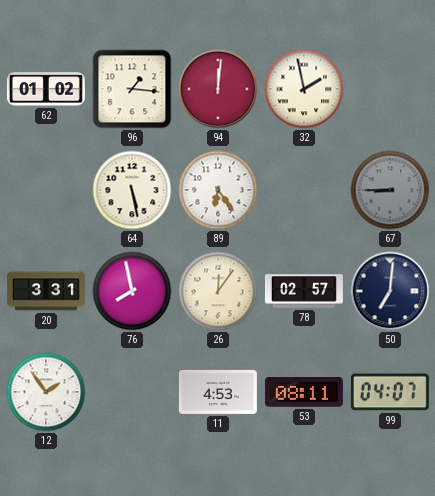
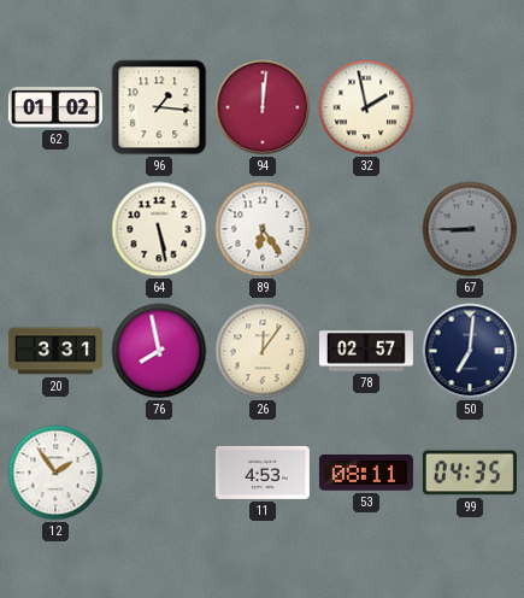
99: 04:07 -> 04:35
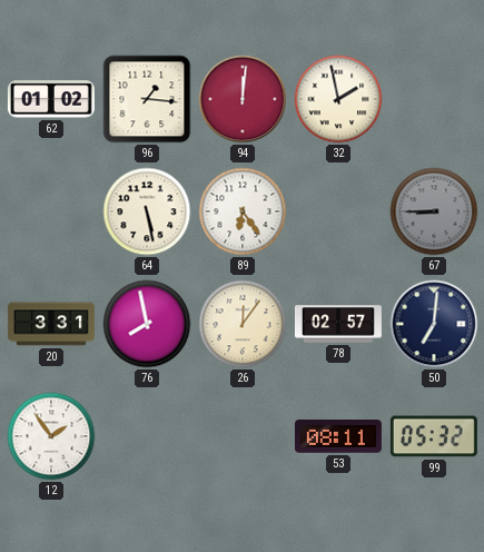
11: 4:53 -> none
99: 04:35 -> 05:32
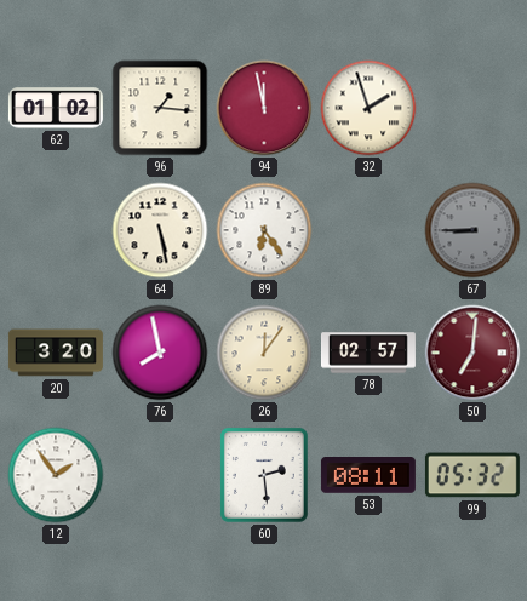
94: 12:01 -> 11:58
32: 1:58 -> 1:57
20: 3:31 -> 3:20
50 dial: navy -> burgundy
60: none -> 2:29
